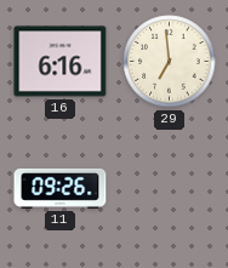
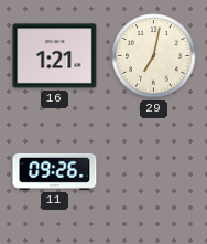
16: 6:16 -> 1:21
29: 6:59 -> 7:02
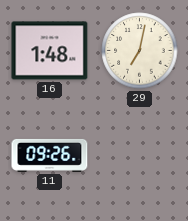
16: 1:21 -> 1:48
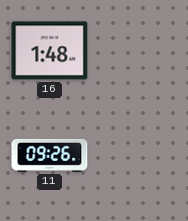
29: 7:02 -> none
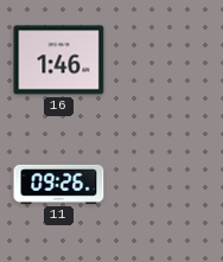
16: 1:48 -> 1:46
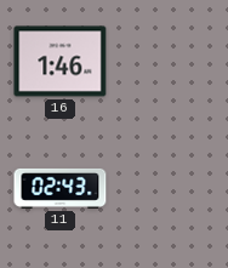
11: 09:26 -> 02:43
